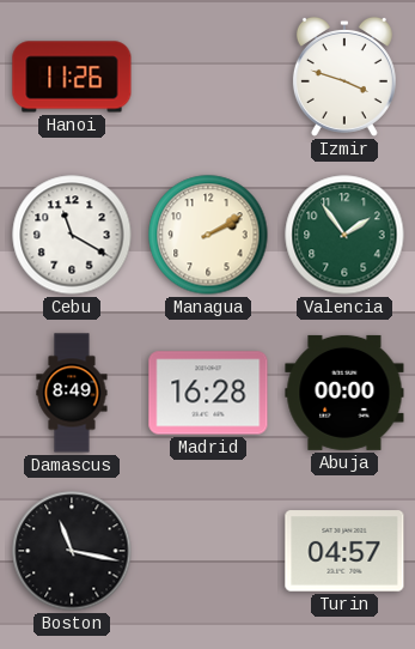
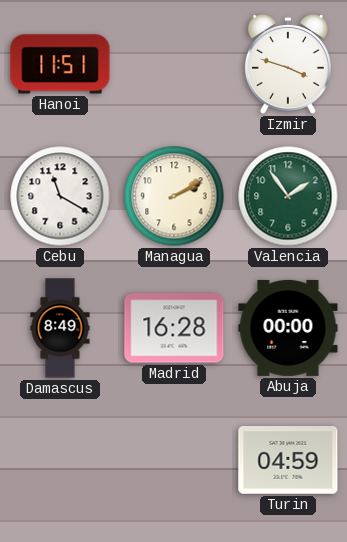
Hanoi: 11:26 -> 11:51
Boston: 11:17 -> none
Turin: 04:57 -> 04:59
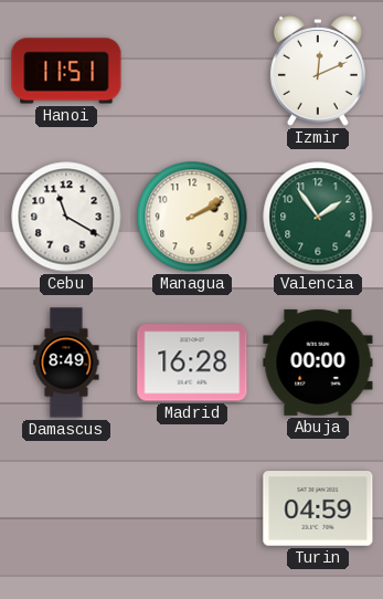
Izmir: 3:48 -> 12:11
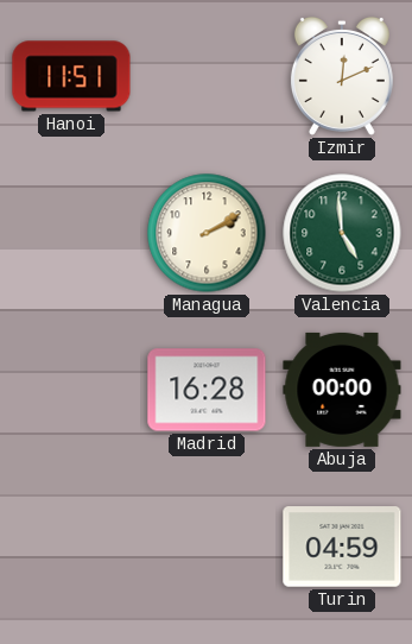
Cebu: 11:20 -> none
Valencia: 1:54 -> 4:59
Damascus: 8:49 -> none
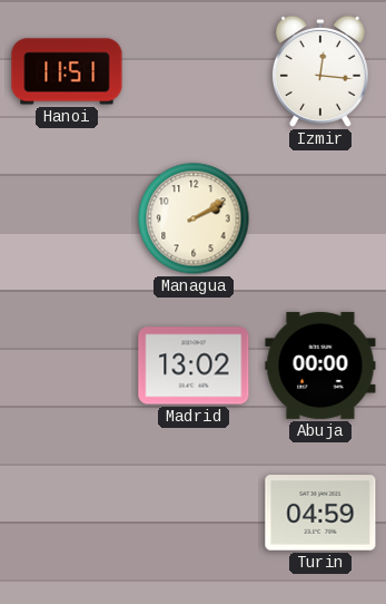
Izmir: 12:11 -> 12:16
Valencia: 4:59 -> none
Madrid: 16:28 -> 13:02
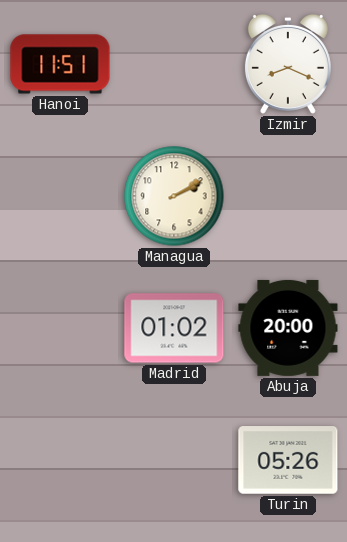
Izmir: 12:16 -> 8:19
Madrid: 13:02 -> 01:02
Abuja: 00:00 -> 20:00
Turin: 04:59 -> 05:26
